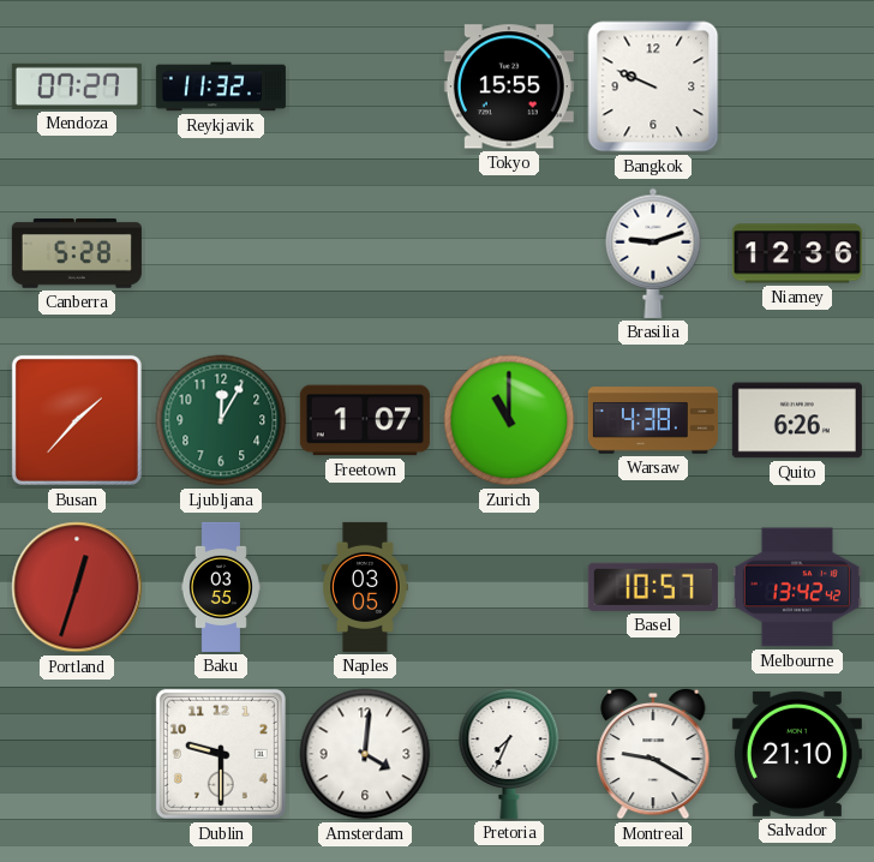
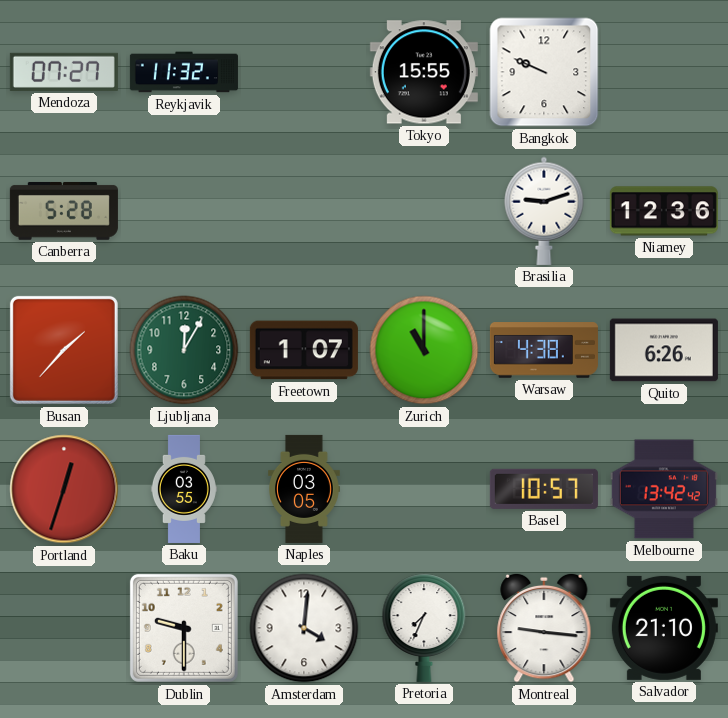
Montreal: 9:20 -> 9:16
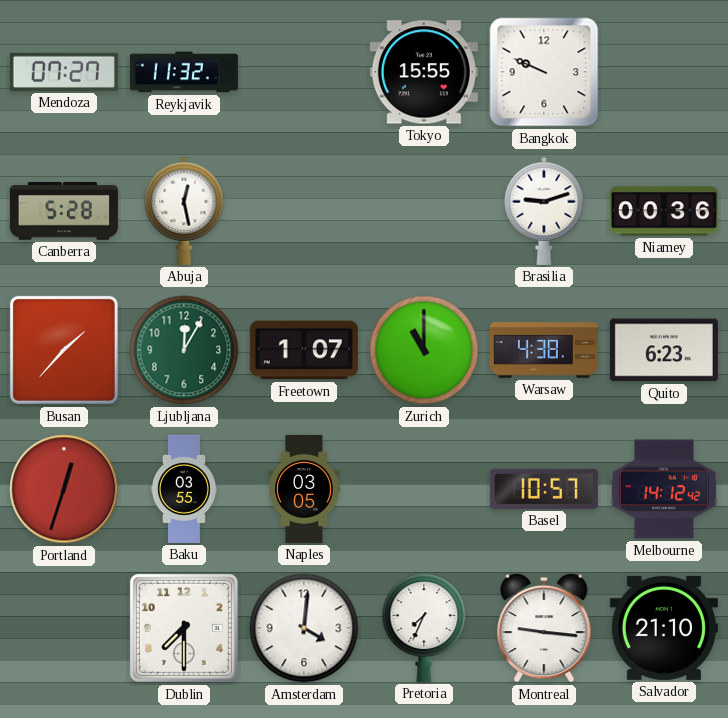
Abuja: none -> 12:28
Niamey: 12:36 -> 00:36
Quito: 6:26 -> 6:23
Melbourne: 13:42 -> 14:12
Dublin: 9:30 -> 7:30
